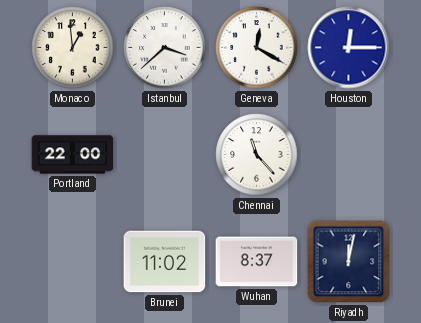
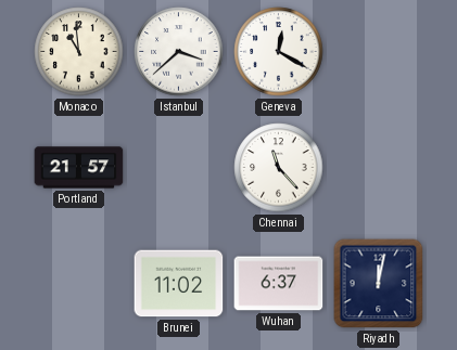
Monaco: 12:59 -> 10:59
Houston: 12:15 -> none
Portland: 22:00 -> 21:57
Wuhan: 8:37 -> 6:37
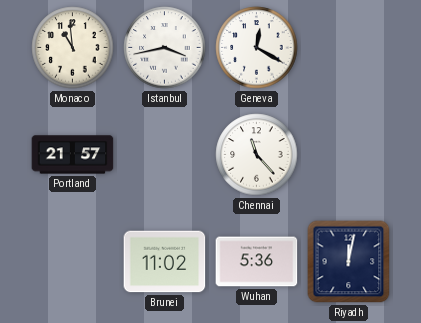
Istanbul: 3:38 -> 3:43
Wuhan: 6:37 -> 5:36
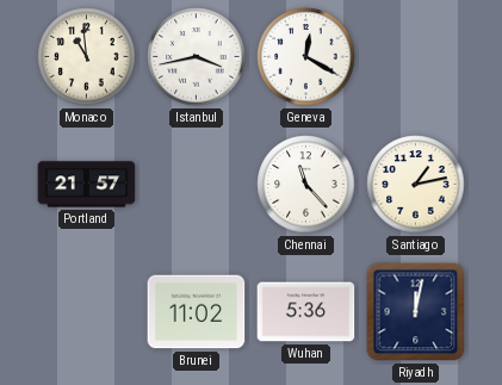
Santiago: none -> 1:13
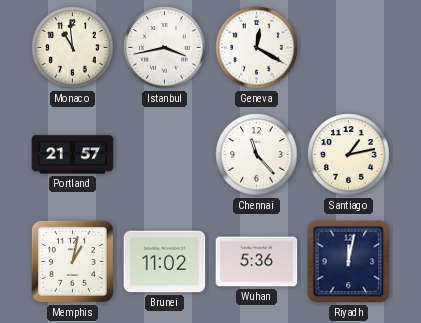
Memphis: none -> 1:02
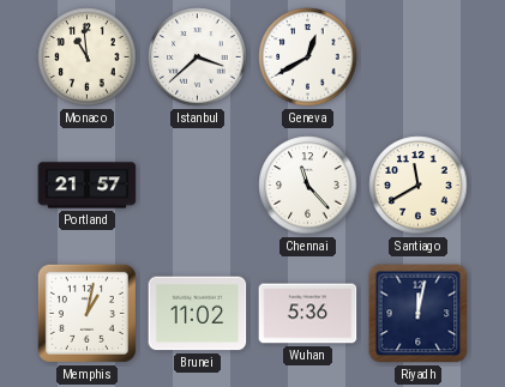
Istanbul: 3:43 -> 3:38
Geneva: 12:20 -> 12:40
Santiago: 1:13 -> 11:40
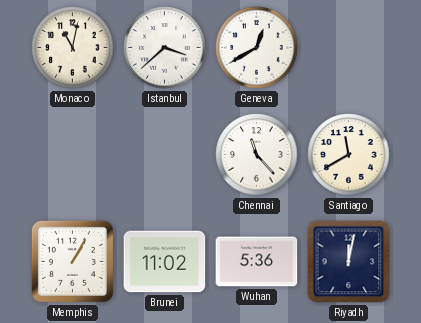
Monaco: 10:59 -> 11:02
Portland: 21:57 -> none
Memphis: 1:02 -> 1:05
